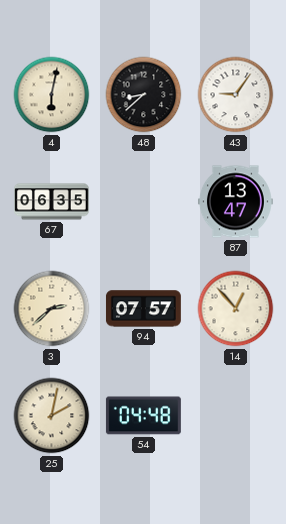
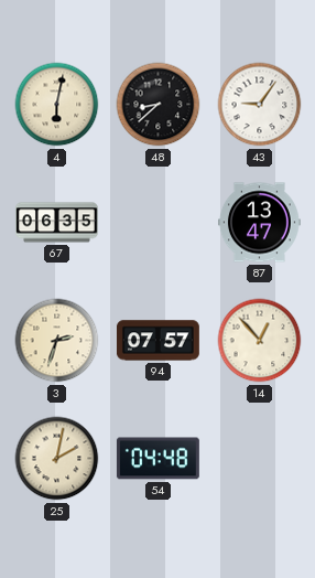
3: 2:38 -> 2:33
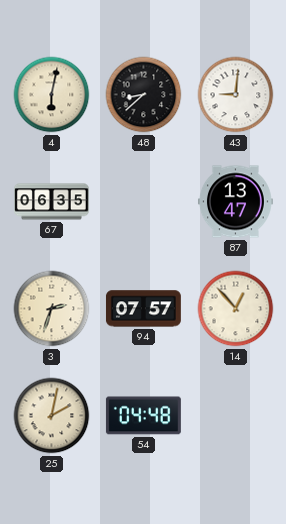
43: 9:06 -> 9:01
